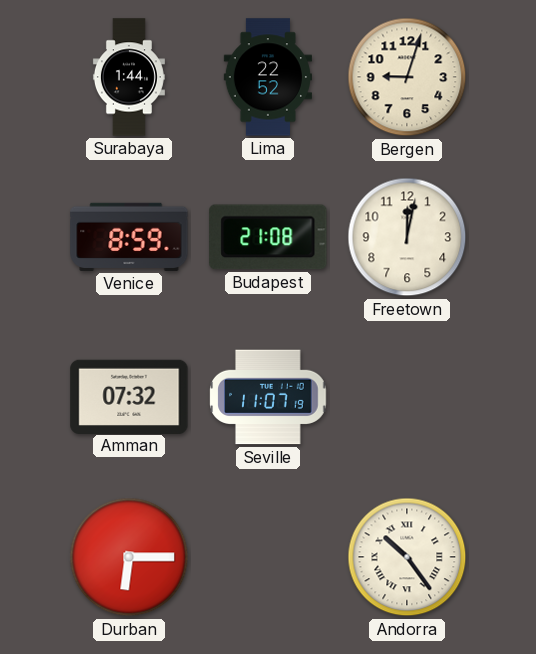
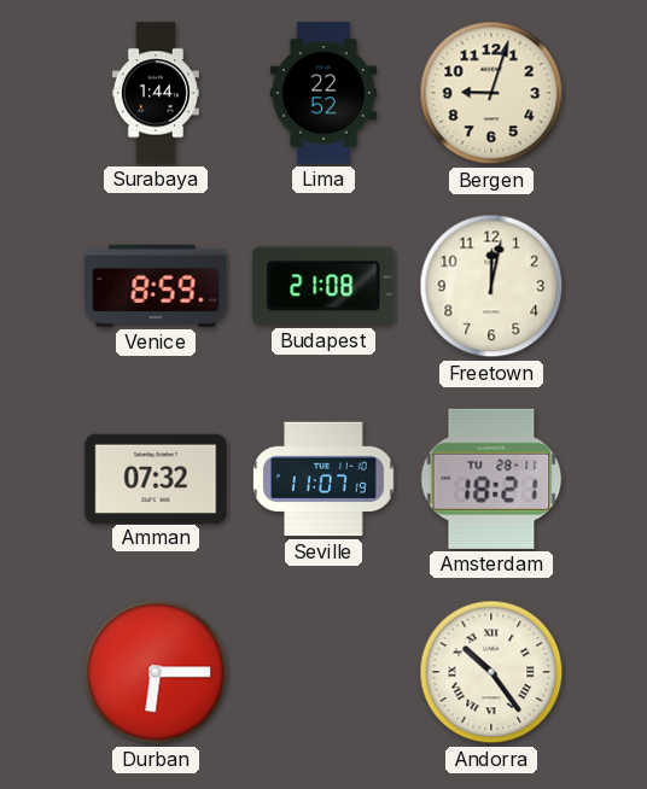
Amsterdam: none -> 18:21
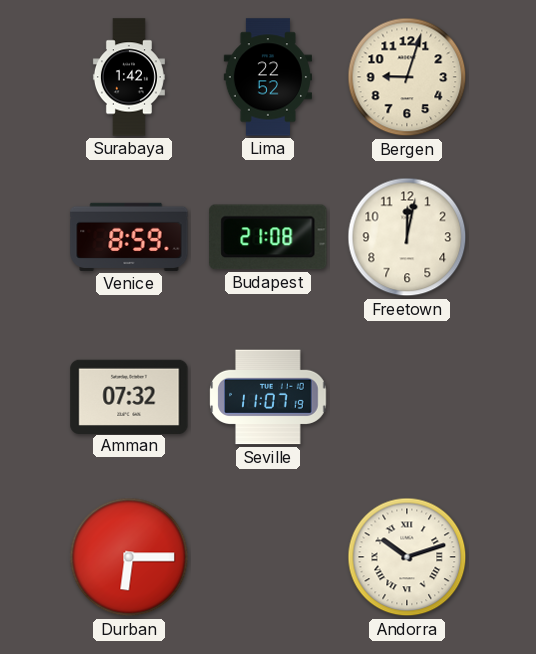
Surabaya: 1:44 -> 1:42
Amsterdam: 18:21 -> none
Andorra: 10:24 -> 10:12
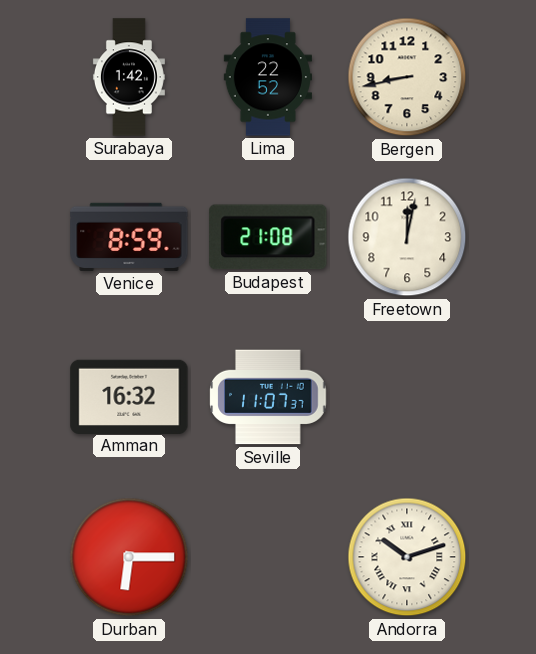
Bergen: 9:03 -> 8:43
Amman: 07:32 -> 16:32
Seville: 11:07:19 -> 11:07:37
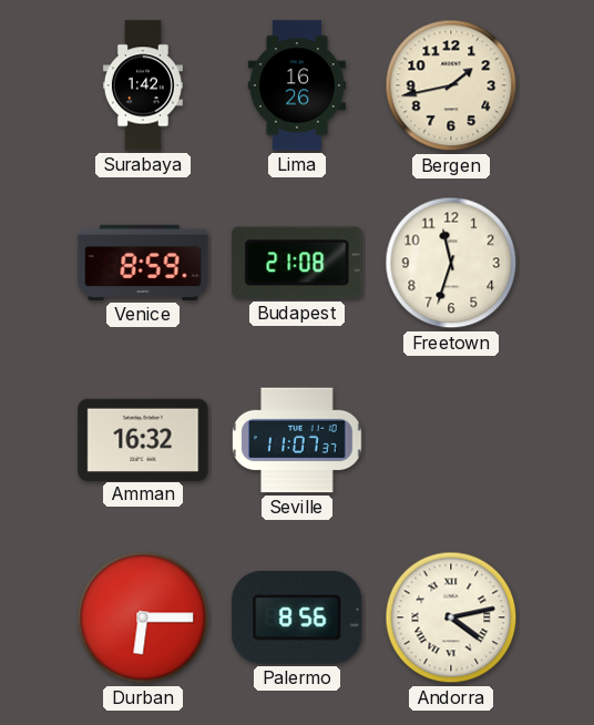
Lima: 22:52 -> 16:26
Bergen: 8:43 -> 1:43
Freetown: 12:02 -> 11:33
Palermo: none -> 8:56
Andorra: 10:12 -> 4:13
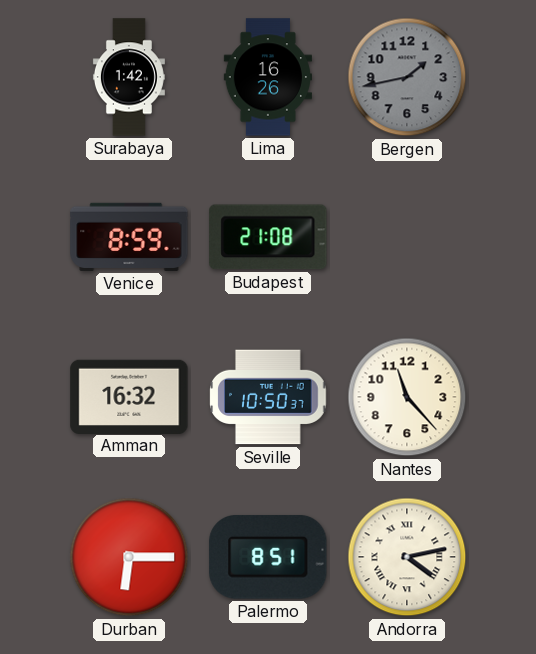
Bergen dial: cream -> grey
Freetown: 11:33 -> none
Seville: 11:07 -> 10:50
Nantes: none -> 11:23
Palermo: 8:56 -> 8:51
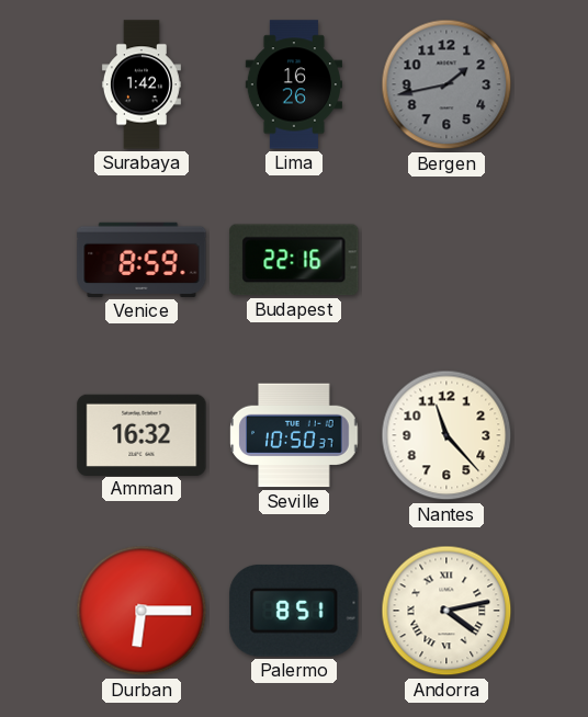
Budapest: 21:08 -> 22:16
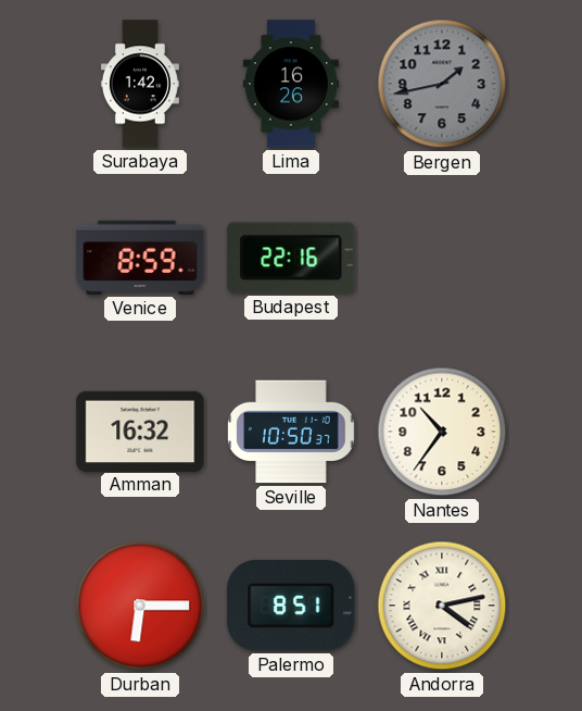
Nantes: 11:23 -> 10:36
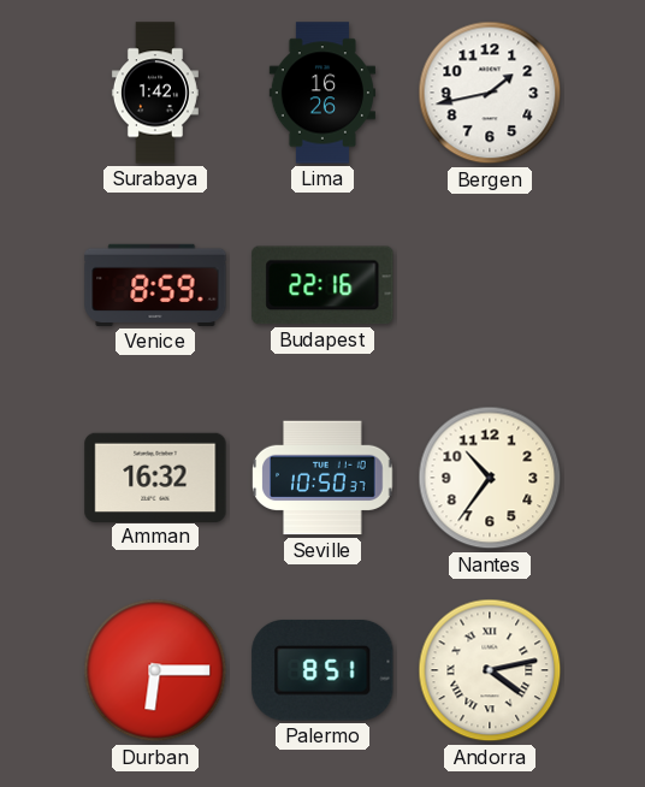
Bergen dial: grey -> white
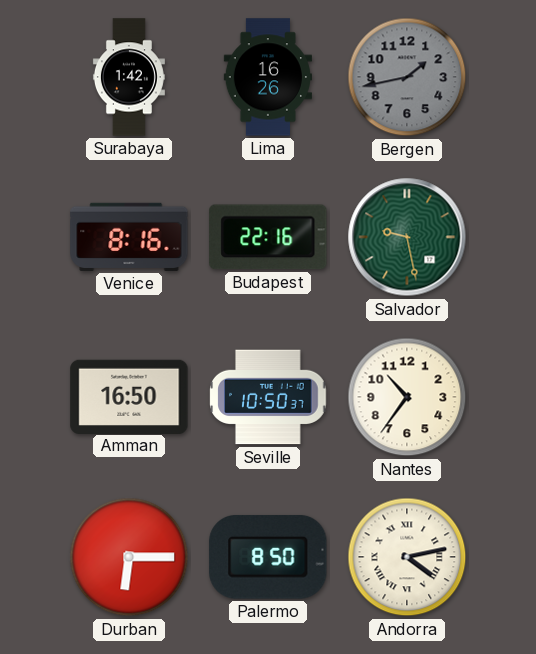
Bergen dial: white -> grey
Venice: 8:59 -> 8:16
Salvador: none -> 9:28
Amman: 16:32 -> 16:50
Palermo: 8:51 -> 8:50
